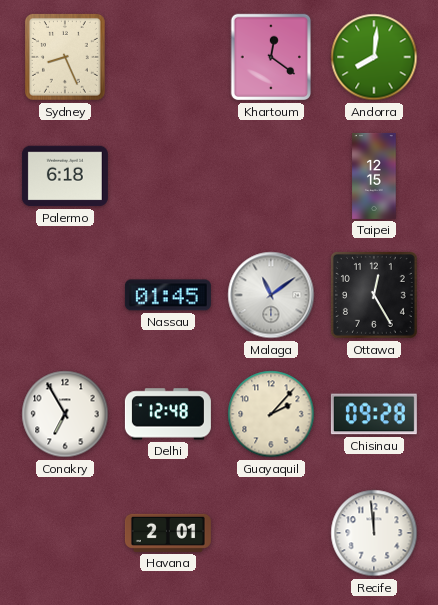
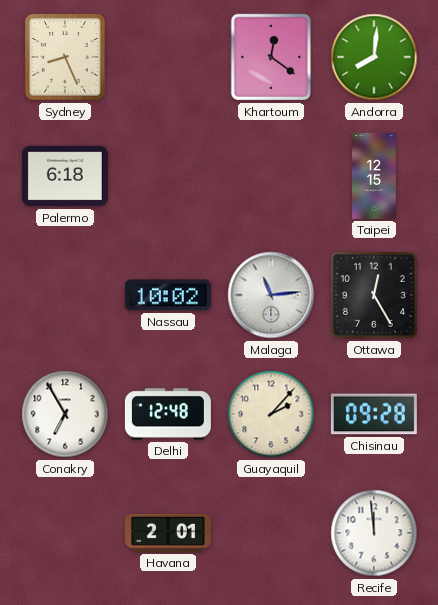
Nassau: 01:45 -> 10:02
Malaga: 11:09 -> 11:14
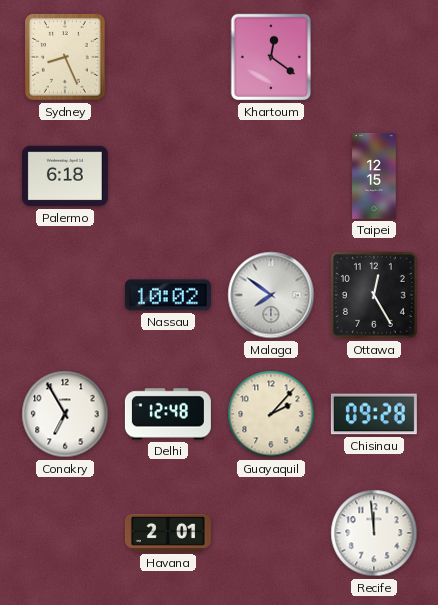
Andorra: 8:01 -> none
Malaga: 11:14 -> 7:51
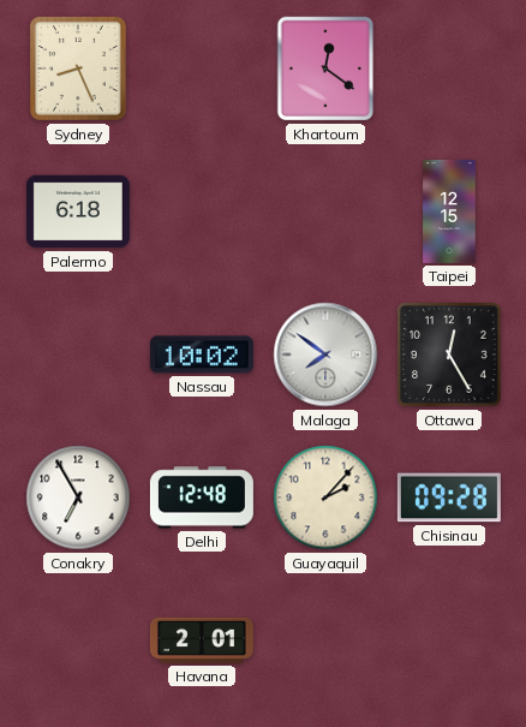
Recife: 11:59 -> none
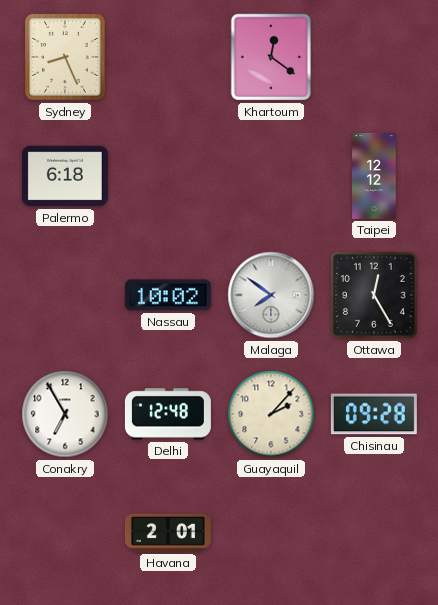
Taipei: 12:15 -> 12:12
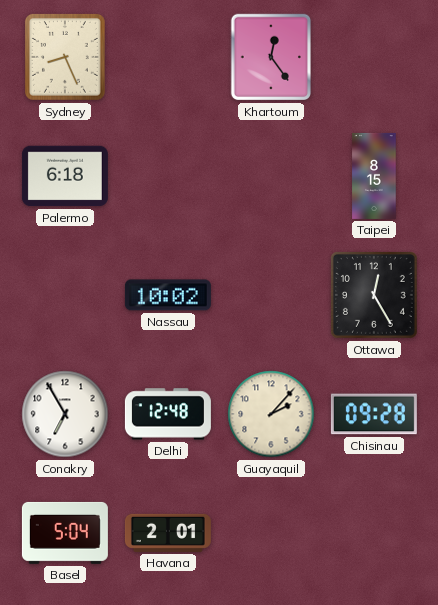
Khartoum: 12:21 -> 12:24
Taipei: 12:12 -> 8:15
Malaga: 7:51 -> none
Basel: none -> 5:04
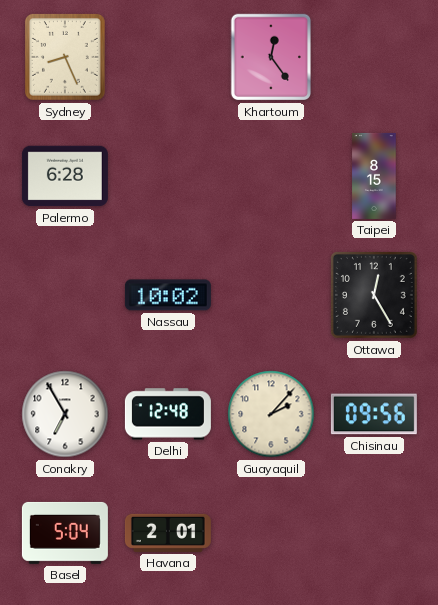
Palermo: 6:18 -> 6:28
Chisinau: 09:28 -> 09:56
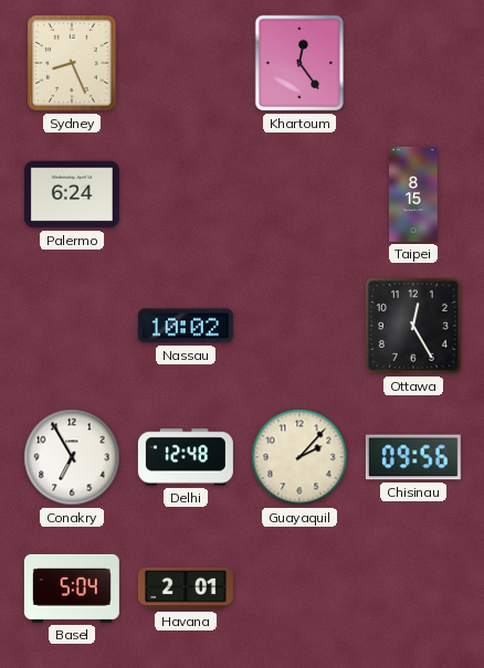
Palermo: 6:28 -> 6:24
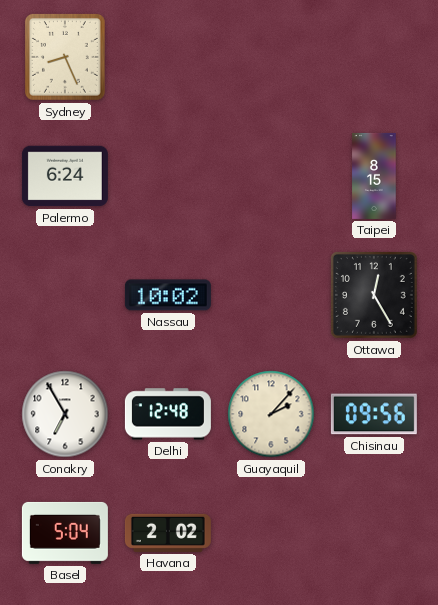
Khartoum: 12:24 -> none
Havana: 2:01 -> 2:02
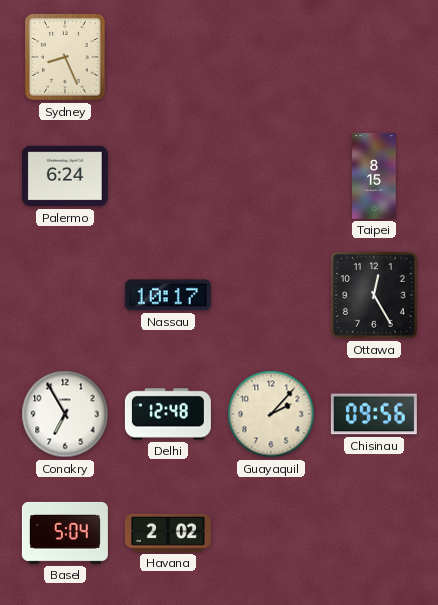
Nassau: 10:02 -> 10:17
